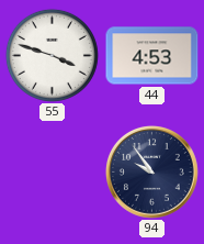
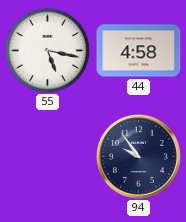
55: 3:48 -> 5:17
44: 4:53 -> 4:58
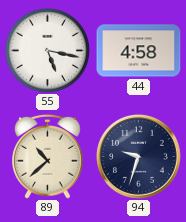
89: none -> 10:38
94: 9:54 -> 9:33
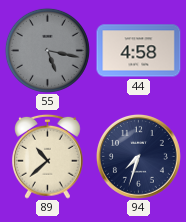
55 dial: white -> grey
94: 9:33 -> 7:33
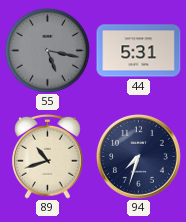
44: 4:58 -> 5:31
89: 10:38 -> 10:42
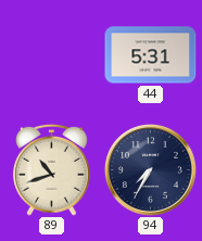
55: 5:17 -> none
94: 7:33 -> 7:35
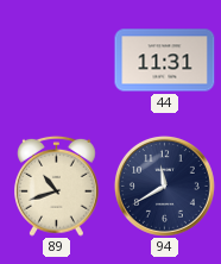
44: 5:31 -> 11:31
94: 7:35 -> 11:40
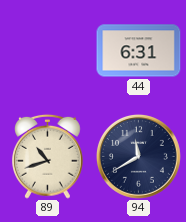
44: 11:31 -> 6:31
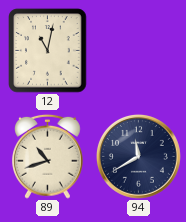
12: none -> 11:02
44: 6:31 -> none
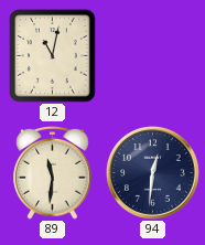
89: 10:42 -> 11:31
94: 11:40 -> 12:31
